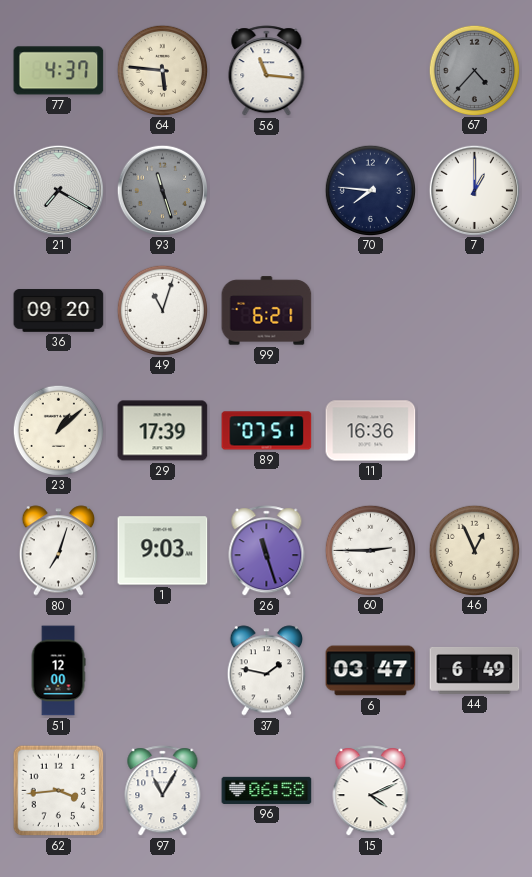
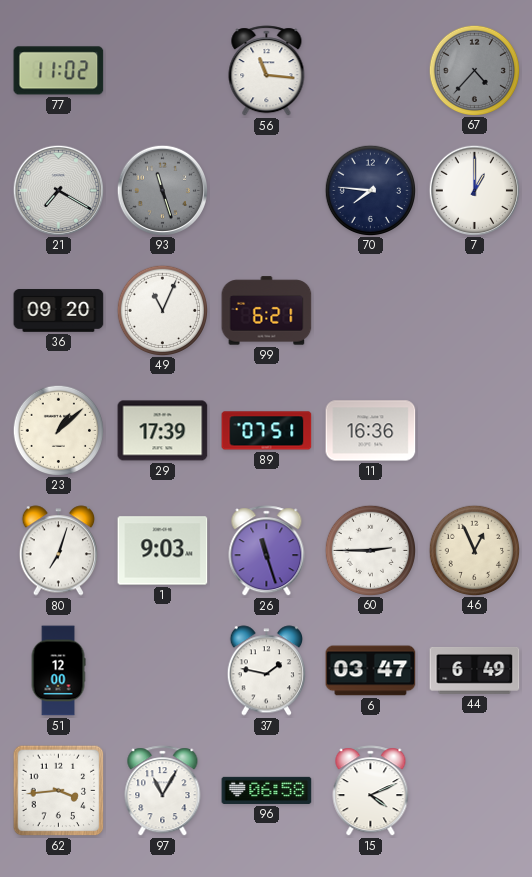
77: 4:37 -> 11:02
64: 5:46 -> none
49: 11:03 -> 11:04
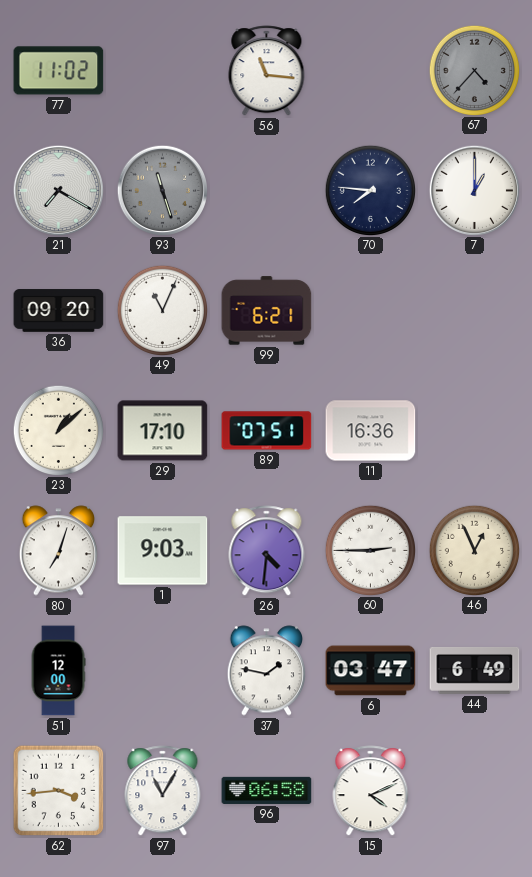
29: 17:39 -> 17:10
26: 11:27 -> 4:31
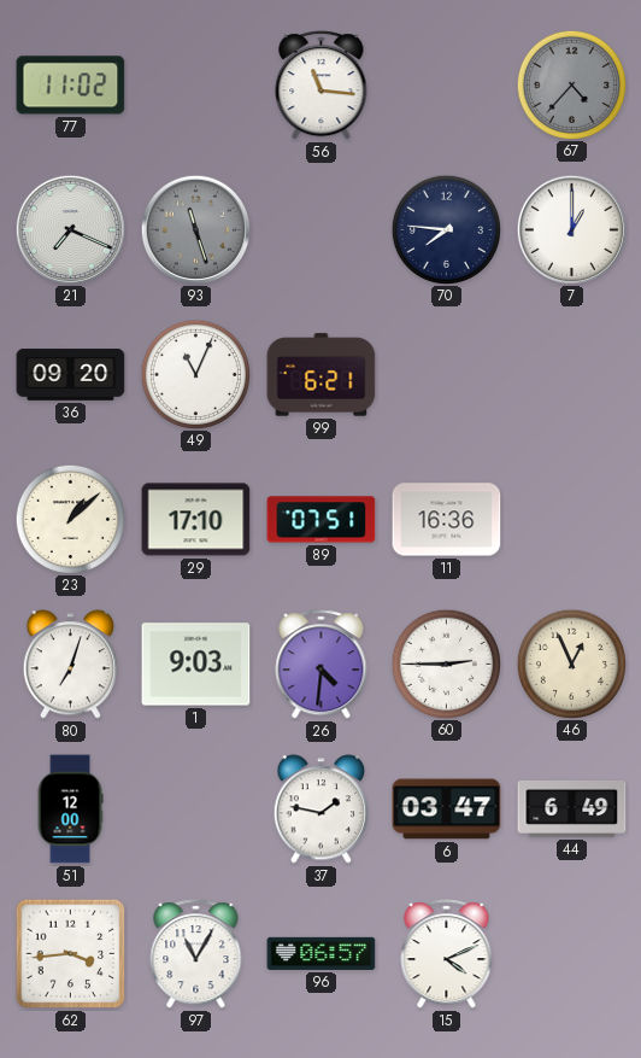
21: 7:20 -> 7:19
96: 06:58 -> 06:57
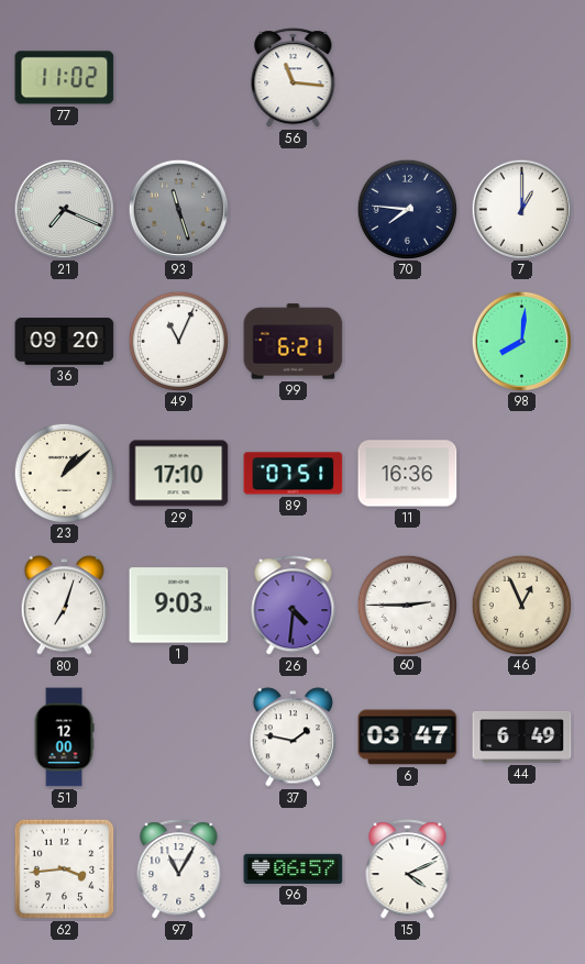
67: 4:37 -> none
98: none -> 8:01
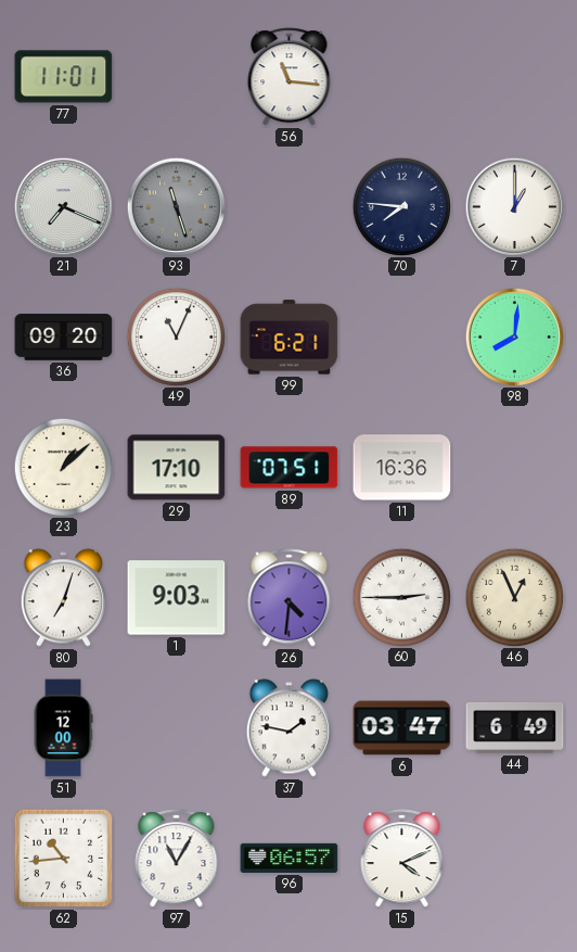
77: 11:02 -> 11:01
62: 3:44 -> 10:44
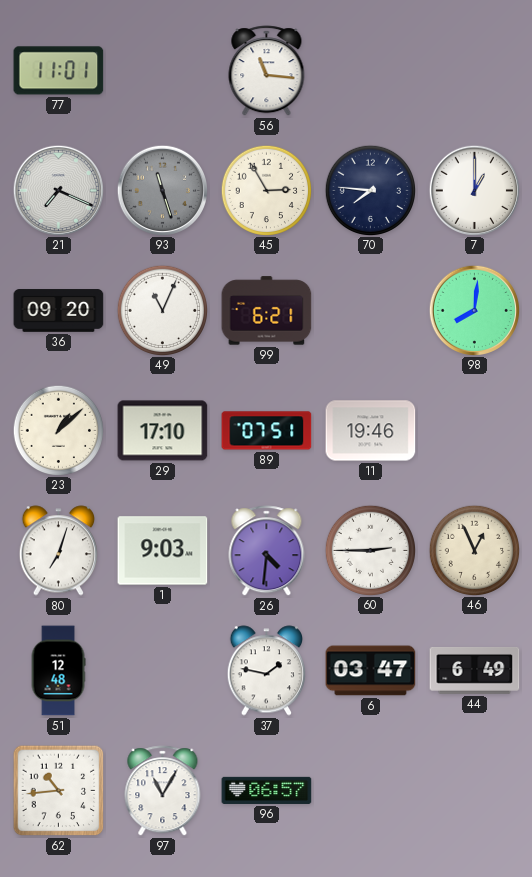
45: none -> 2:55
11: 16:36 -> 19:46
51: 12:00 -> 12:48
15: 4:11 -> none
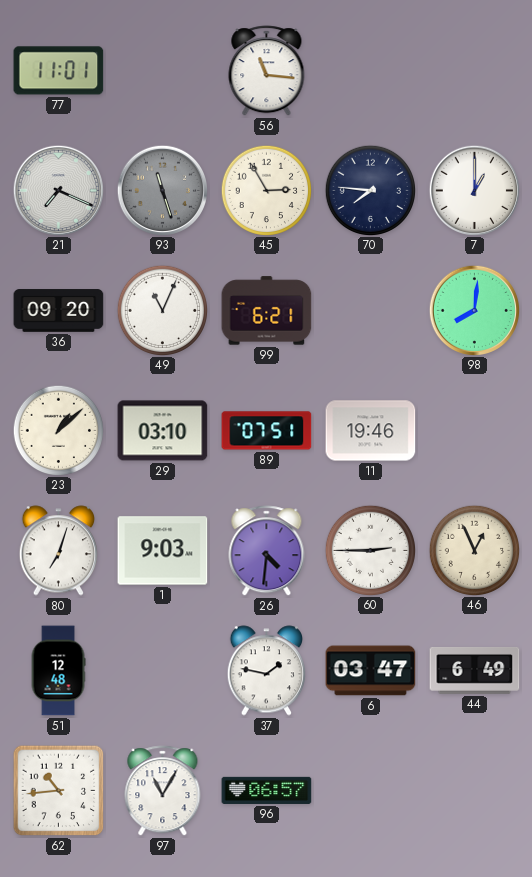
29: 17:10 -> 03:10
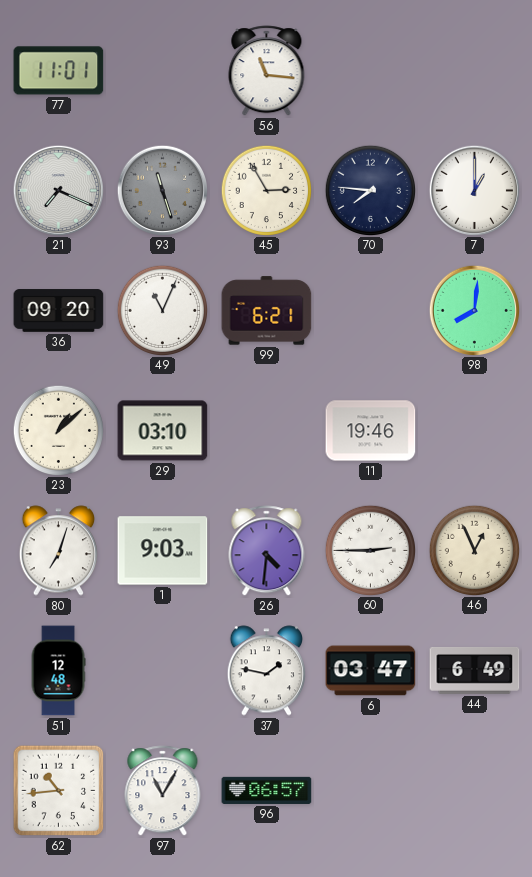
89: 07:51 -> none
